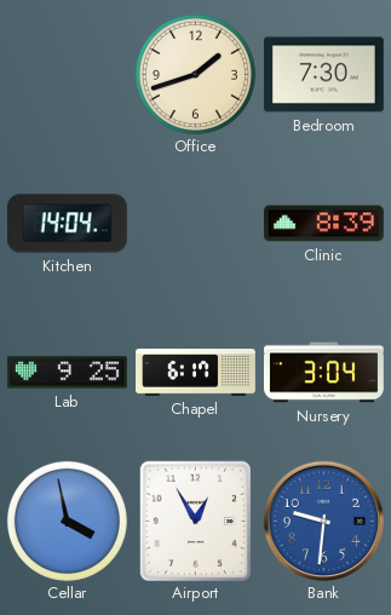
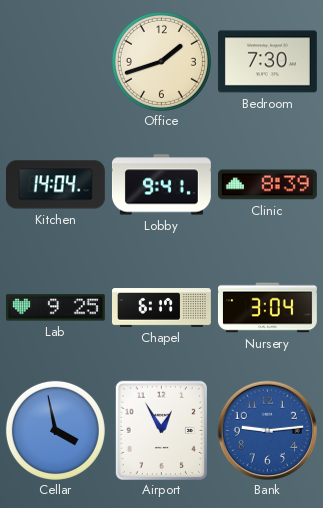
Lobby: none -> 9:41
Bank: 9:31 -> 9:14
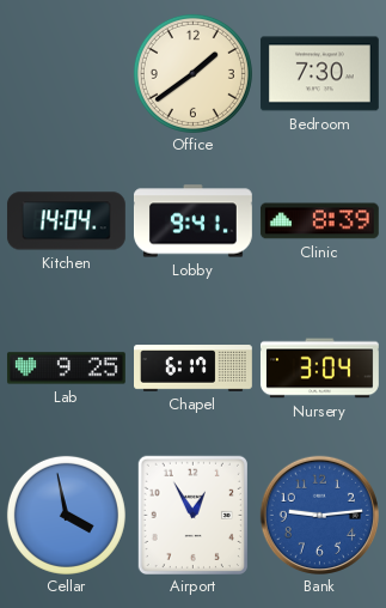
Office: 1:42 -> 1:39
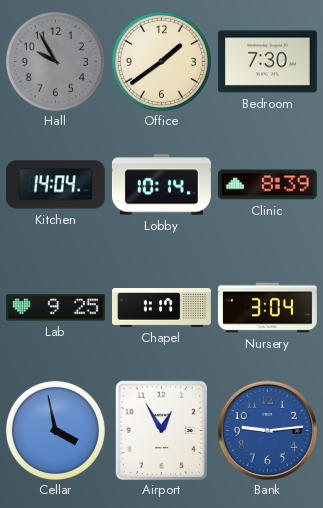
Hall: none -> 9:55
Lobby: 9:41 -> 10:14
Chapel: 6:17 -> 1:17
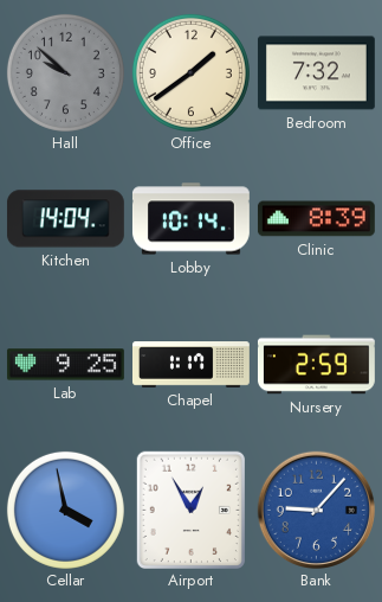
Hall: 9:55 -> 9:52
Bedroom: 7:30 -> 7:32
Nursery: 3:04 -> 2:59
Bank: 9:14 -> 9:07
